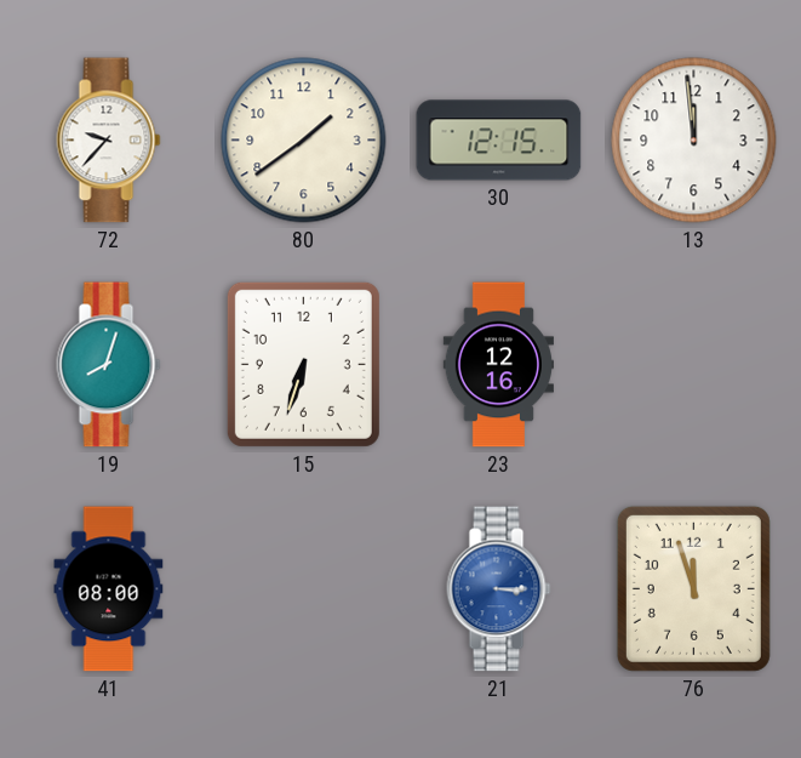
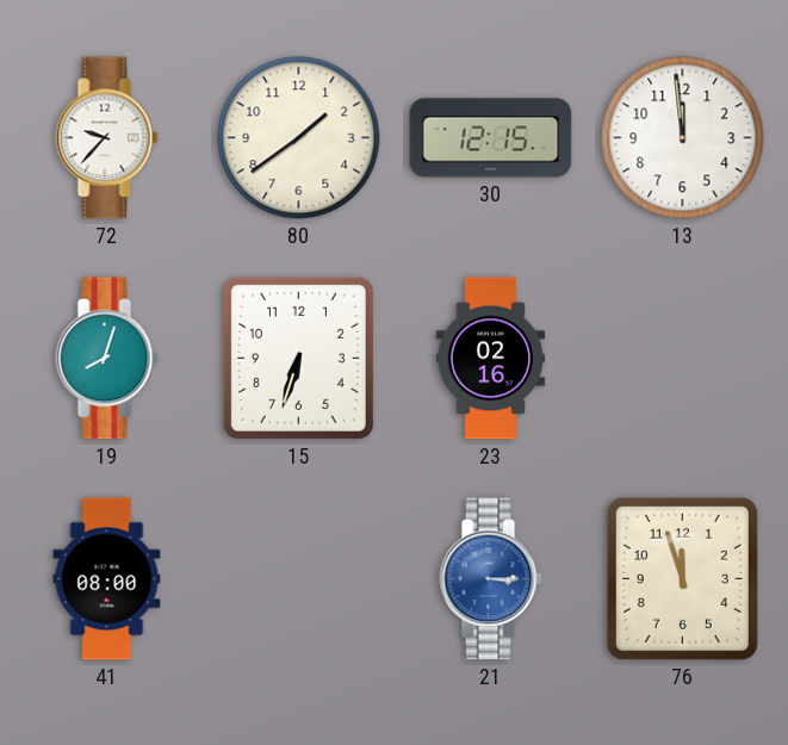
23: 12:16 -> 02:16
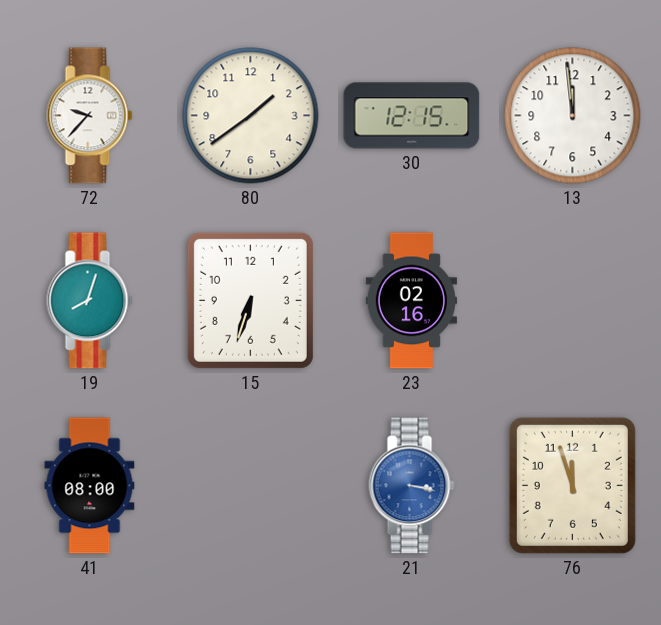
21: 3:15 -> 3:17
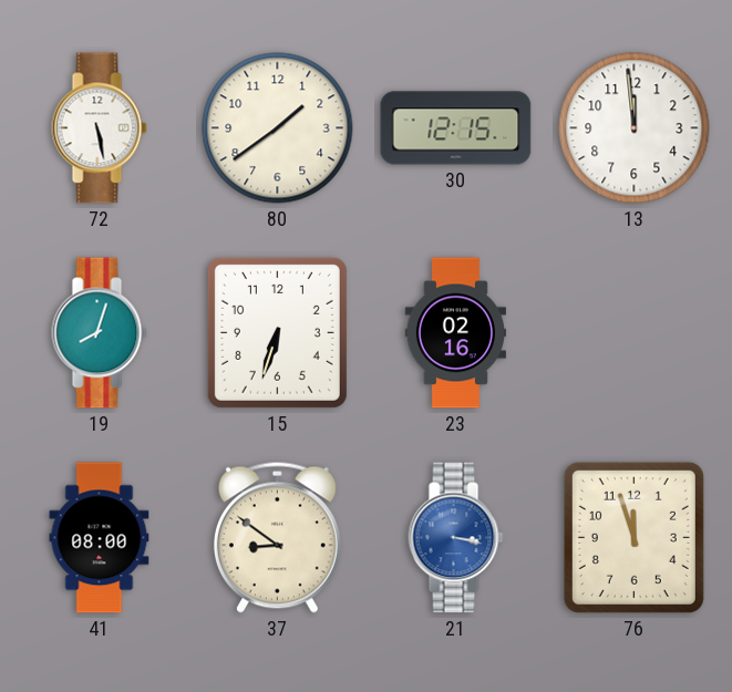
72: 9:37 -> 5:28
37: none -> 8:51
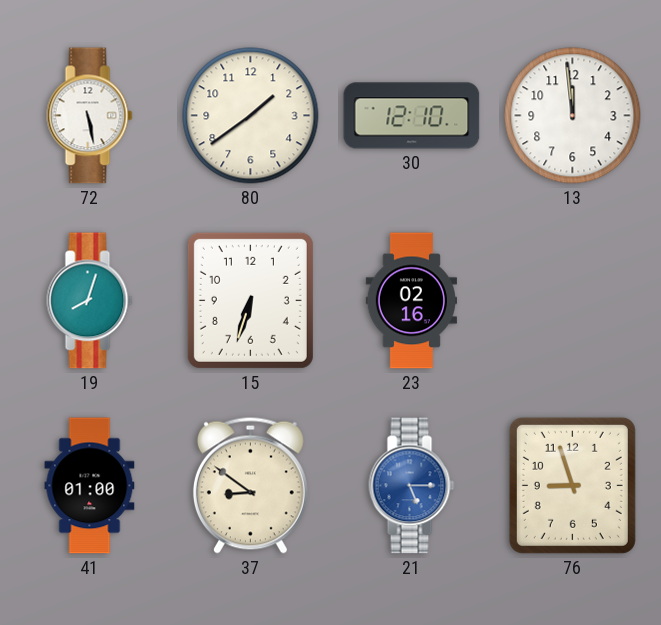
30: 12:15 -> 12:10
41: 08:00 -> 01:00
21: 3:17 -> 5:15
76: 11:57 -> 8:57
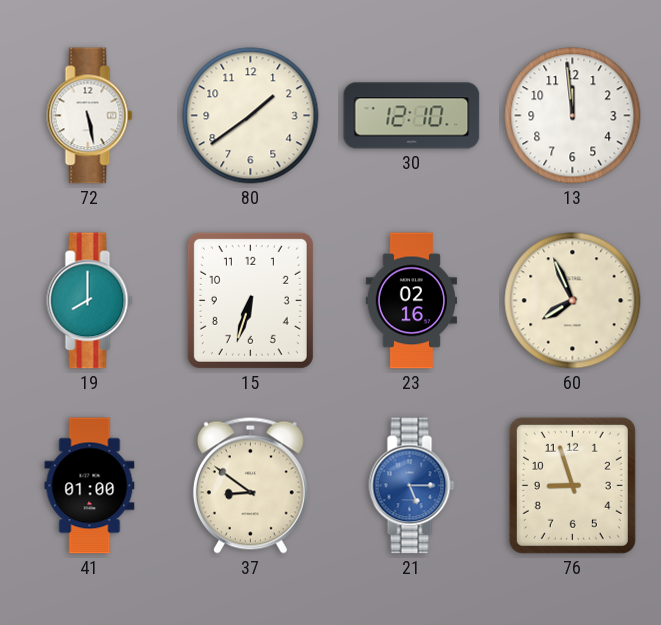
19: 8:03 -> 8:00
60: none -> 7:56
